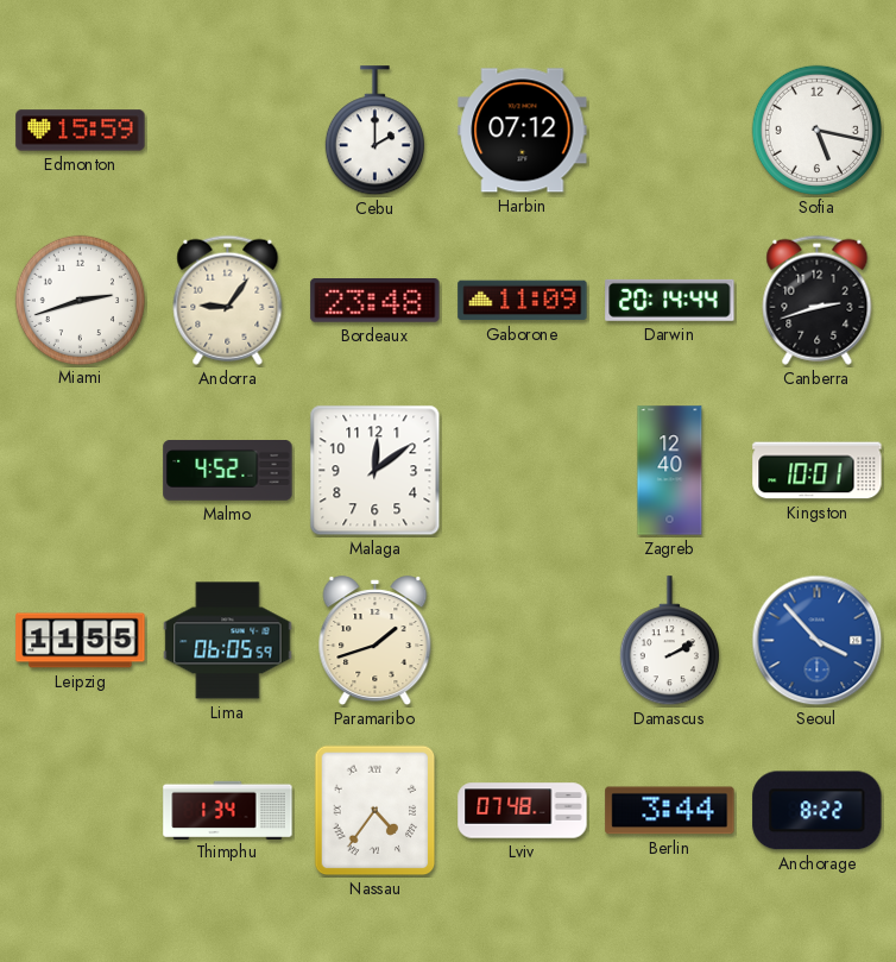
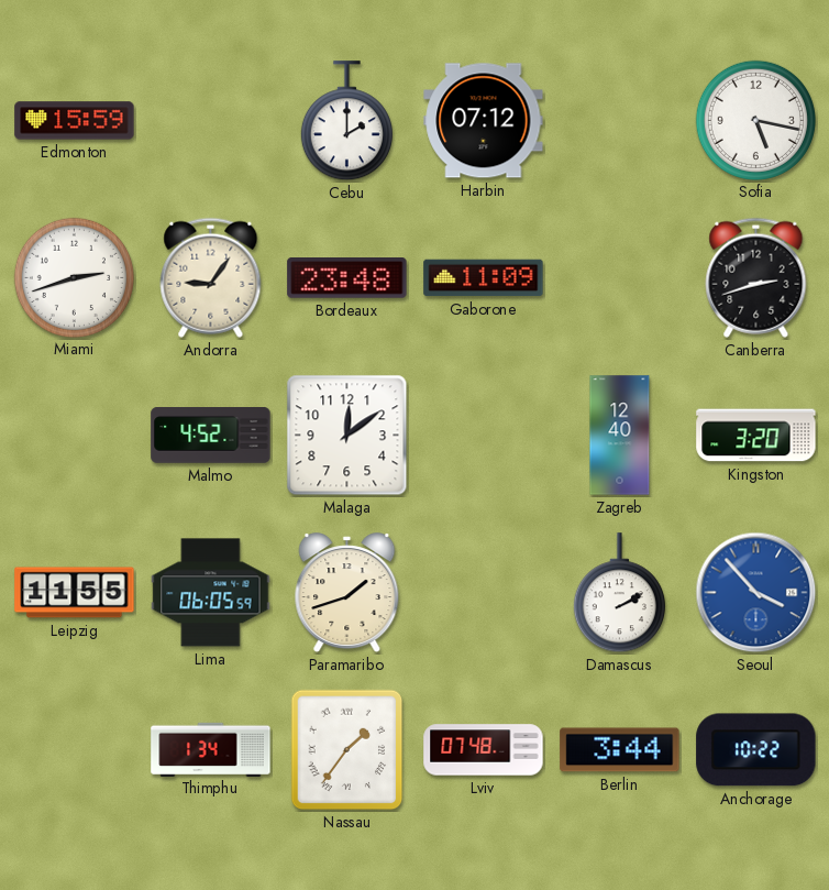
Darwin: 20:14 -> none
Kingston: 10:01 -> 3:20
Nassau: 4:36 -> 1:36
Anchorage: 8:22 -> 10:22
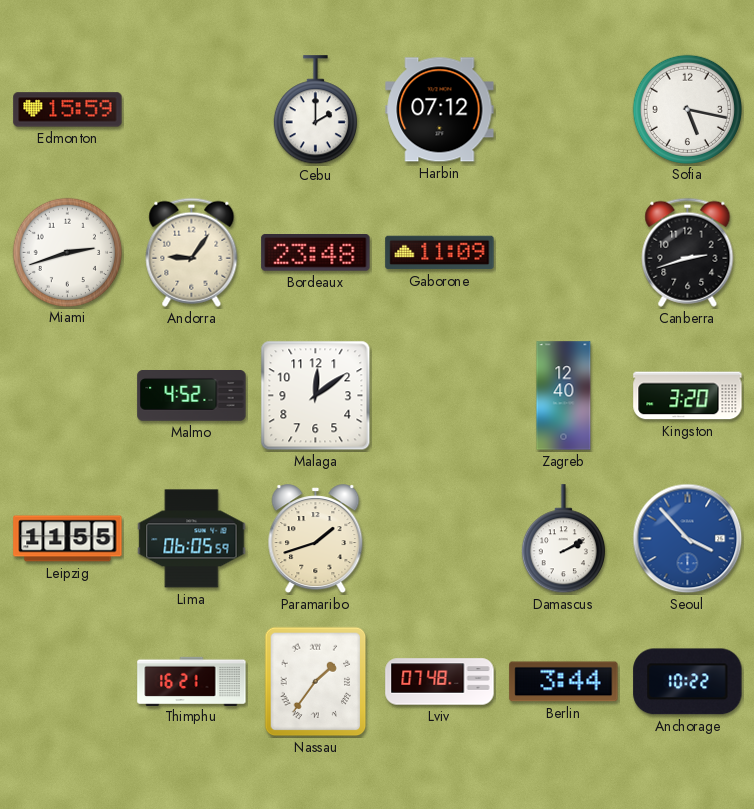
Thimphu: 1:34 -> 16:21
